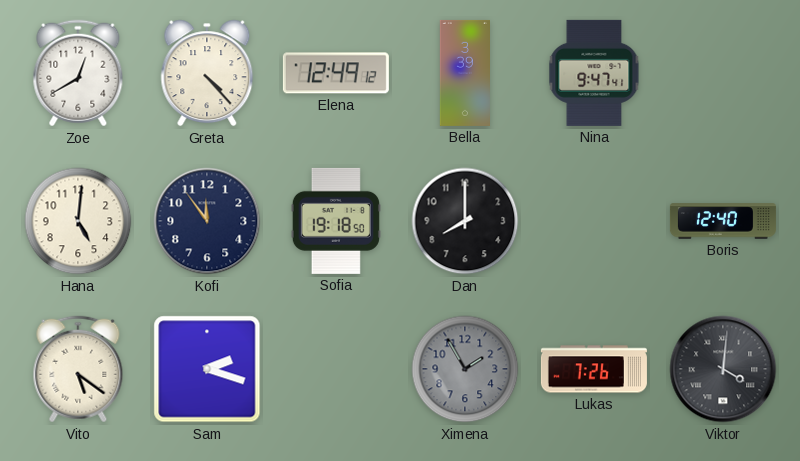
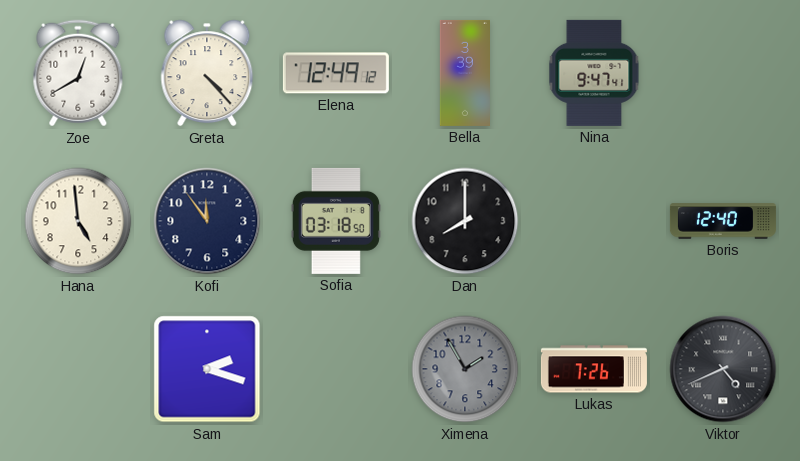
Hana: 5:01 -> 4:59
Sofia: 19:18 -> 03:18
Vito: 5:21 -> none
Viktor: 4:01 -> 4:41
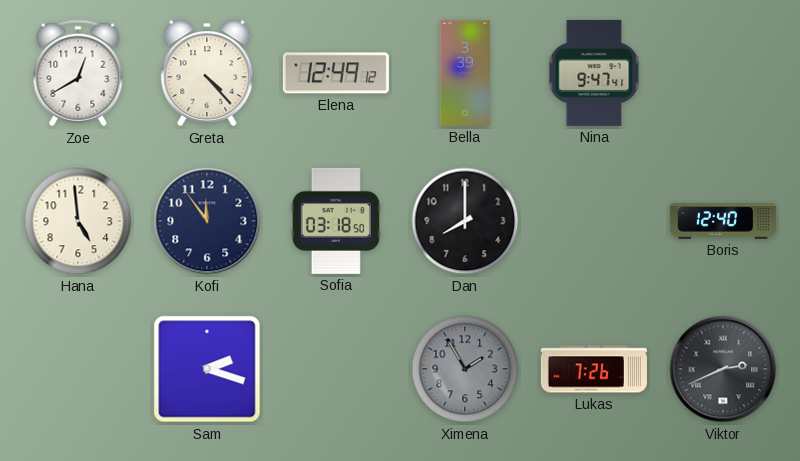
Viktor: 4:41 -> 2:41
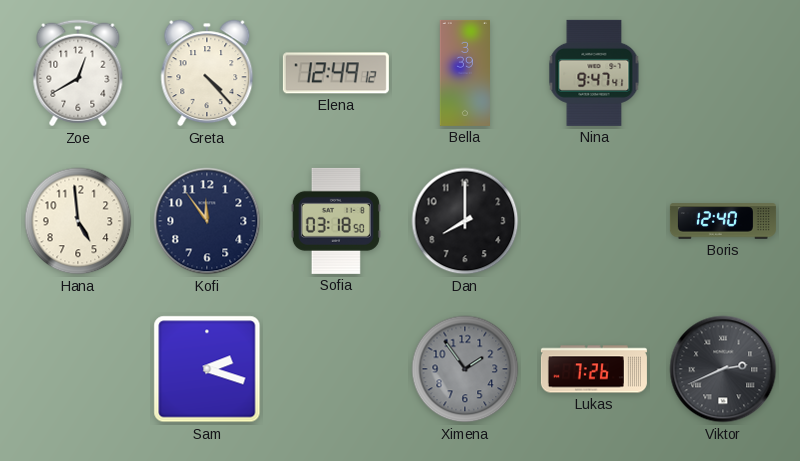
Ximena: 1:55 -> 1:54
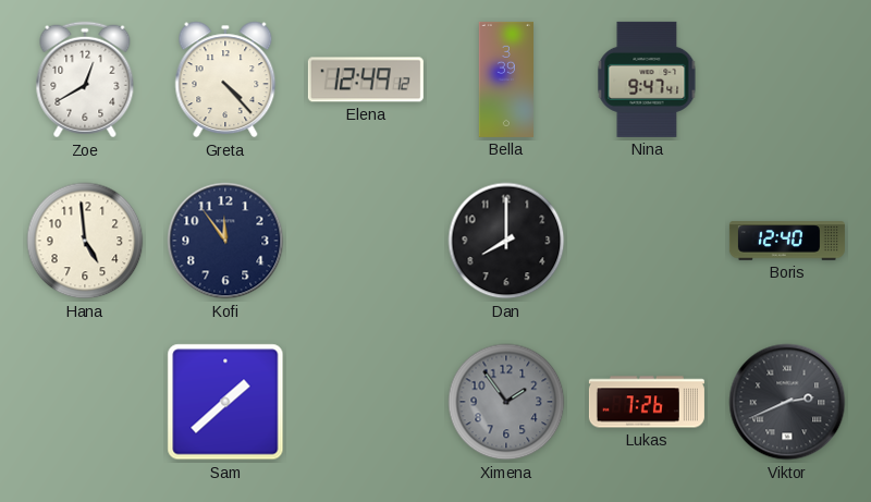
Sofia: 03:18 -> none
Sam: 2:18 -> 1:38
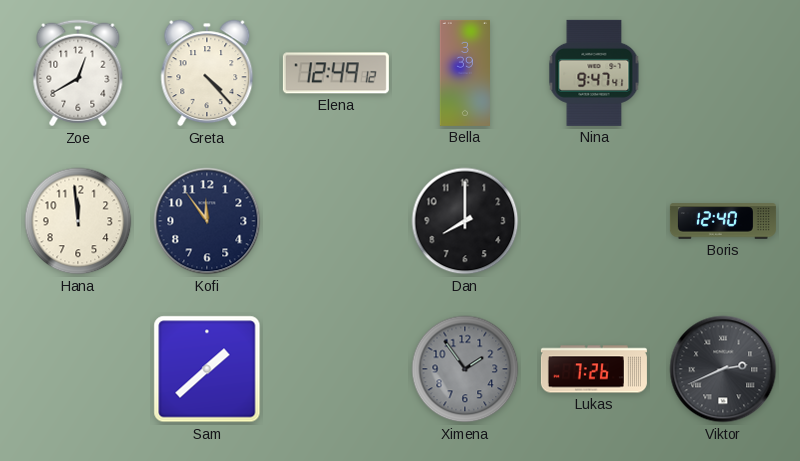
Hana: 4:59 -> 11:59
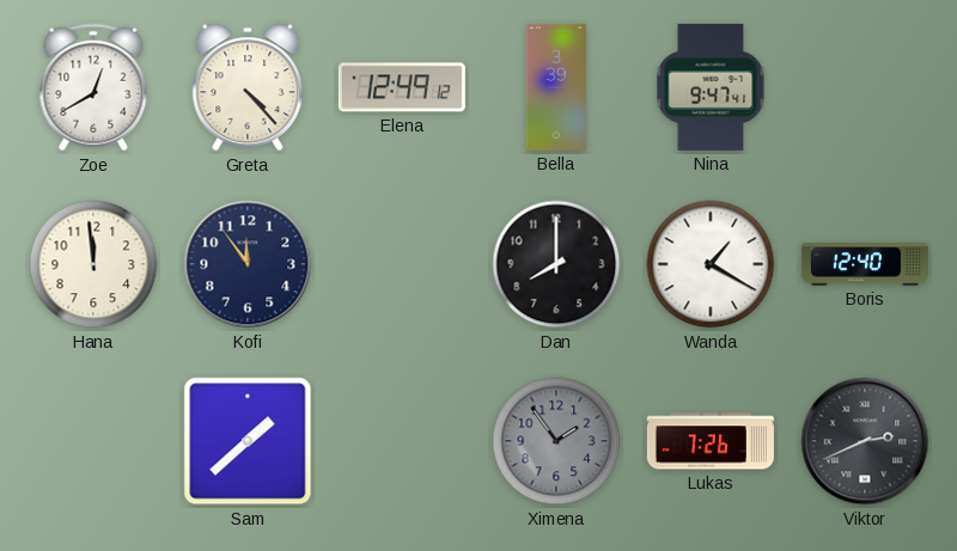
Wanda: none -> 1:20
